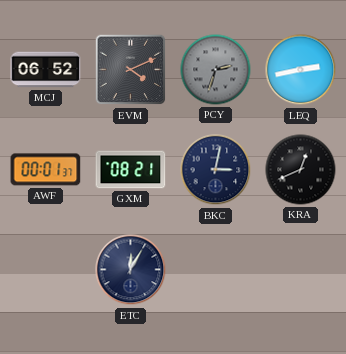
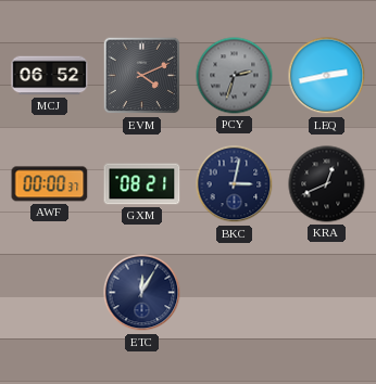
AWF: 00:01 -> 00:00
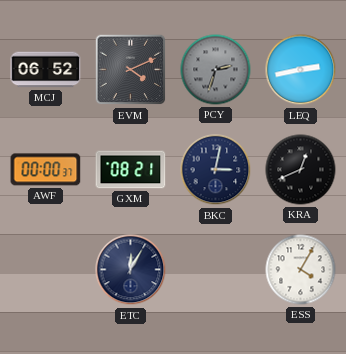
ESS: none -> 4:05
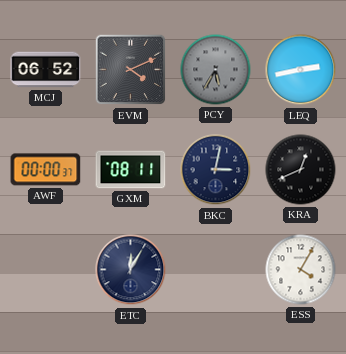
PCY: 2:33 -> 5:35
GXM: 08:21 -> 08:11
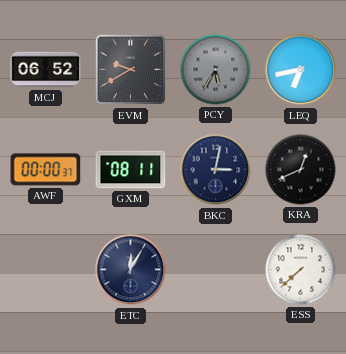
EVM: 4:11 -> 9:40
LEQ: 2:43 -> 6:43
ESS: 4:05 -> 7:38
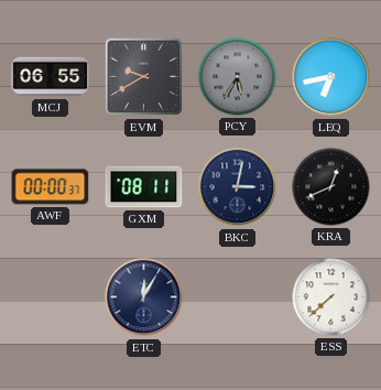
MCJ: 06:52 -> 06:55
